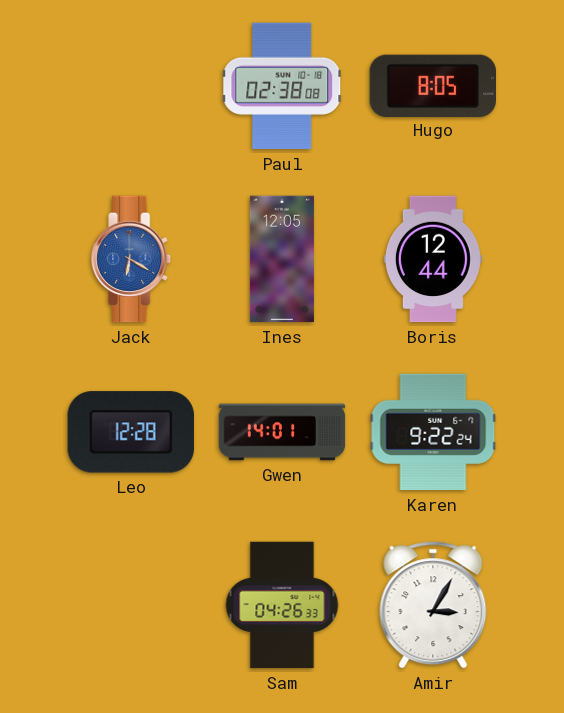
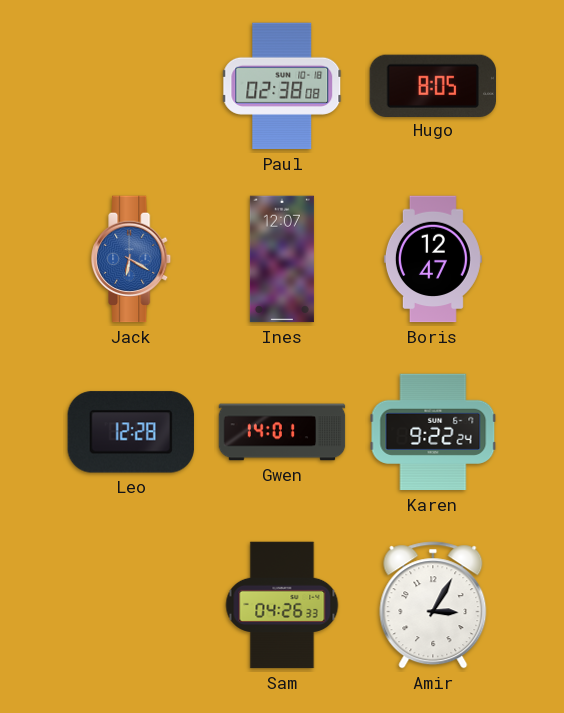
Ines: 12:05 -> 12:07
Boris: 12:44 -> 12:47
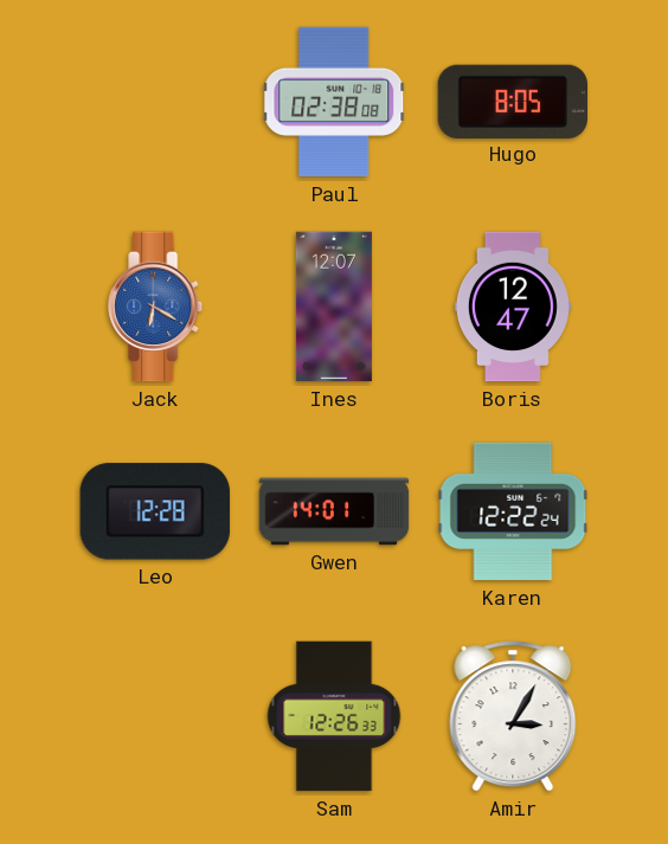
Karen: 9:22 -> 12:22
Sam: 04:26 -> 12:26
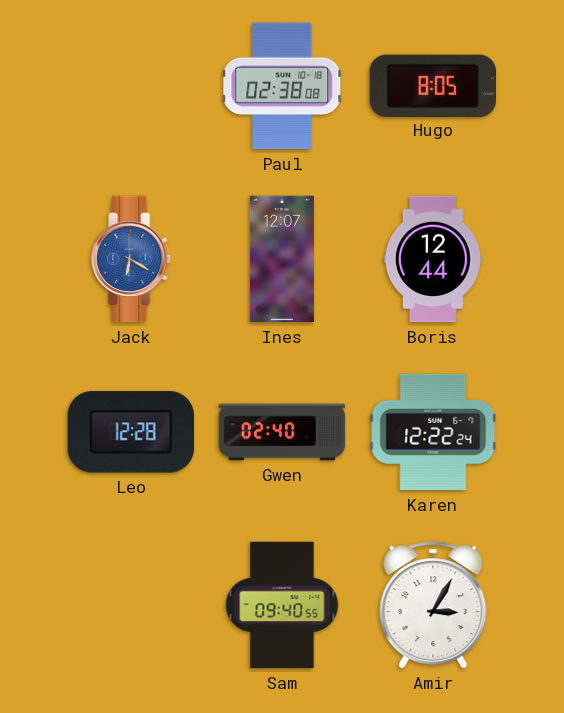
Boris: 12:47 -> 12:44
Gwen: 14:01 -> 02:40
Sam: 12:26 -> 09:40
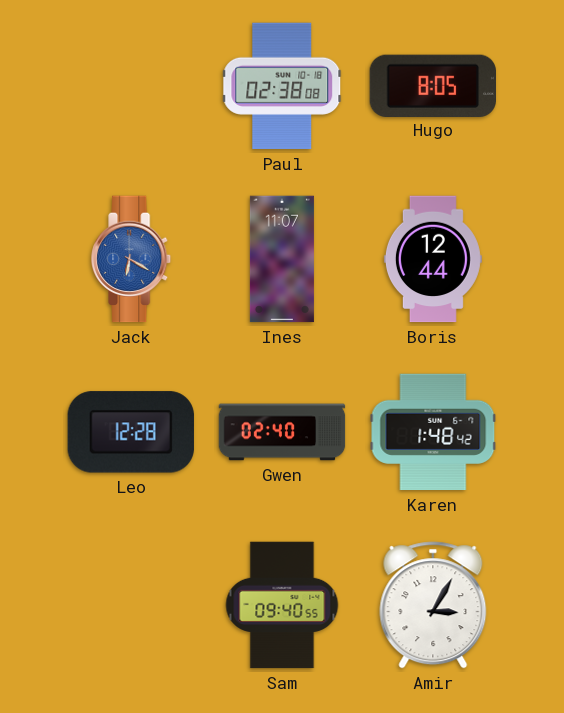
Ines: 12:07 -> 11:07
Karen: 12:22 -> 1:48
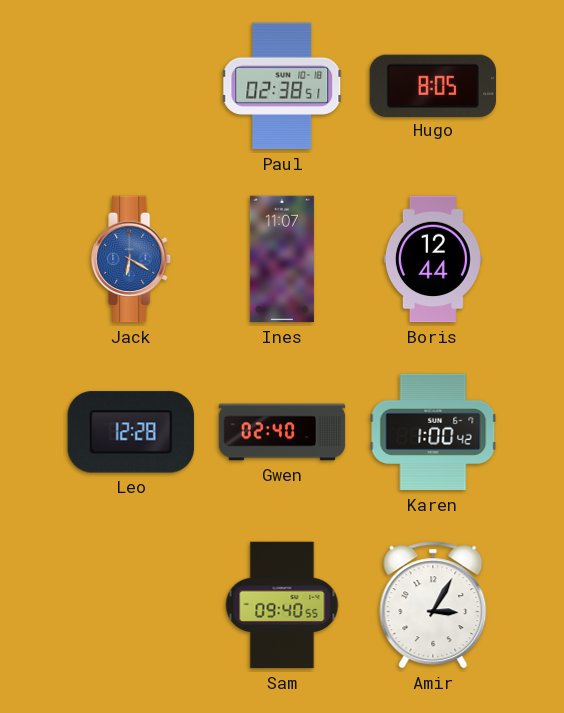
Paul: 02:38:08 -> 02:38:51
Karen: 1:48 -> 1:00
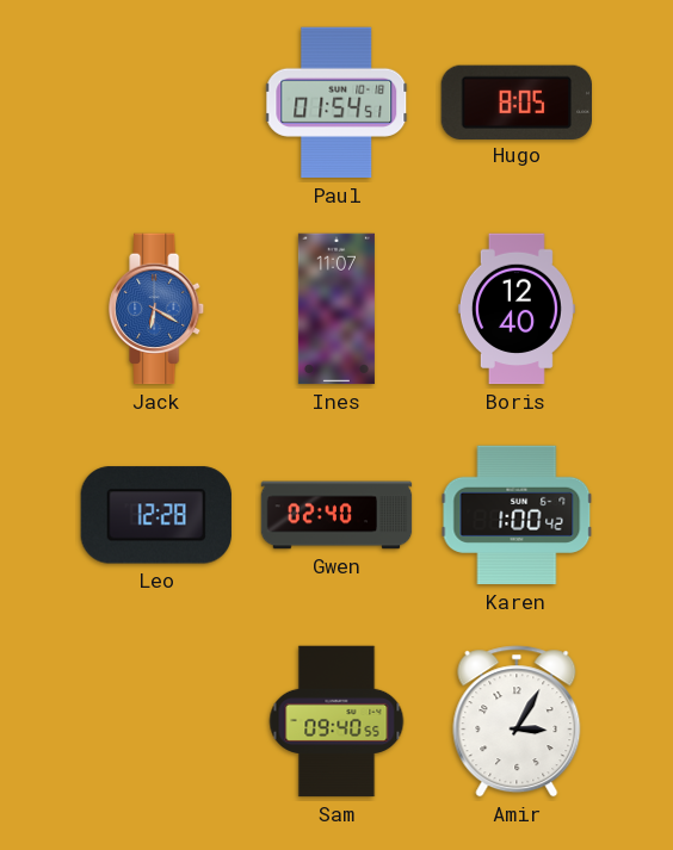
Paul: 02:38 -> 01:54
Boris: 12:44 -> 12:40
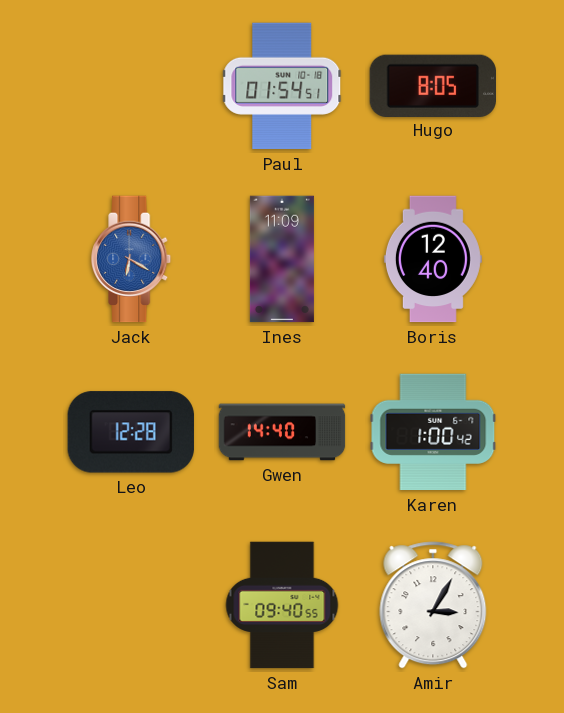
Ines: 11:07 -> 11:09
Gwen: 02:40 -> 14:40
